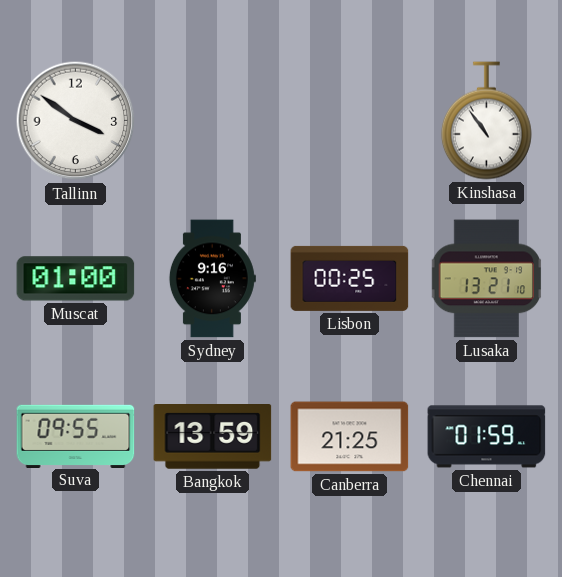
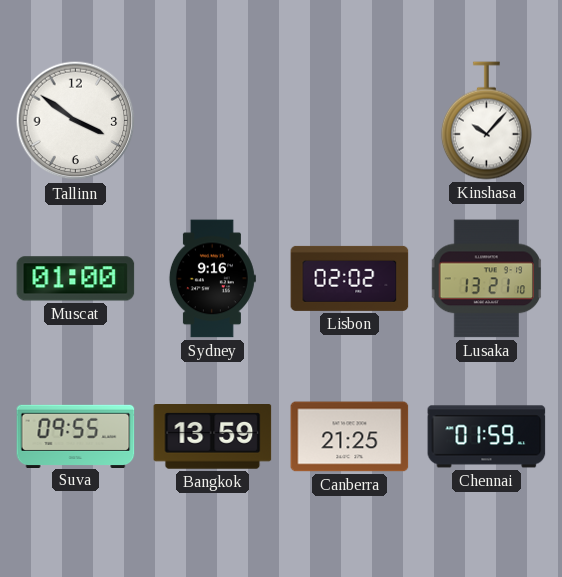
Kinshasa: 10:54 -> 10:07
Lisbon: 00:25 -> 02:02
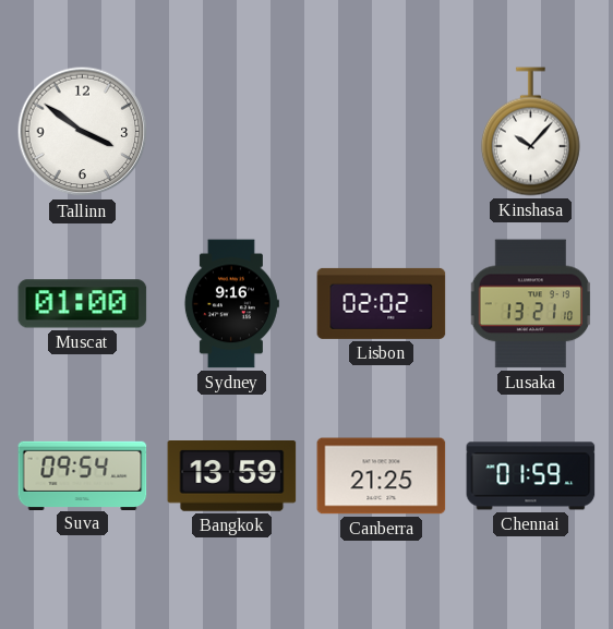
Suva: 09:55 -> 09:54
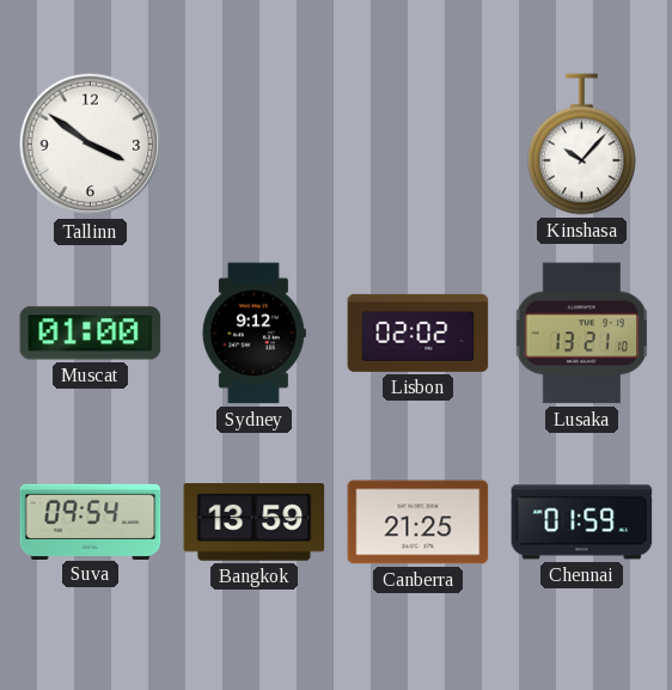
Sydney: 9:16 -> 9:12
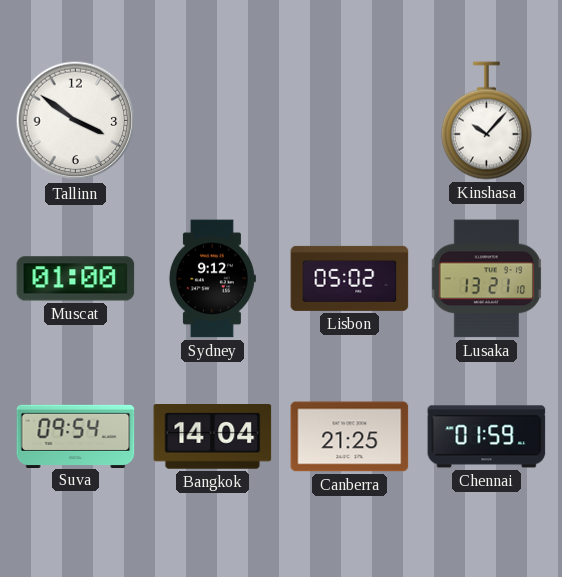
Lisbon: 02:02 -> 05:02
Bangkok: 13:59 -> 14:04
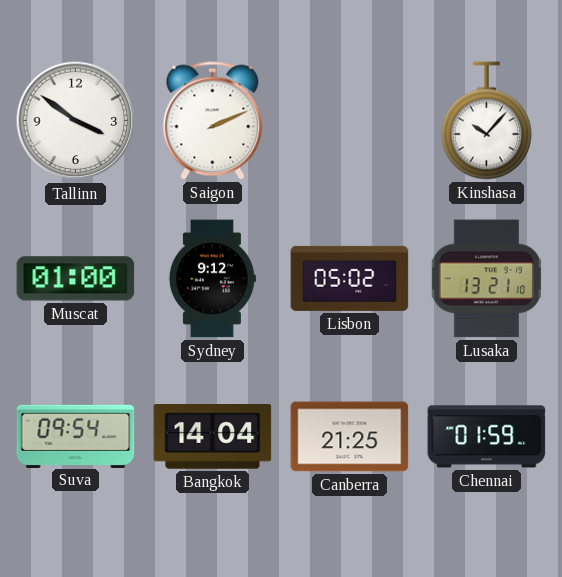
Saigon: none -> 2:11
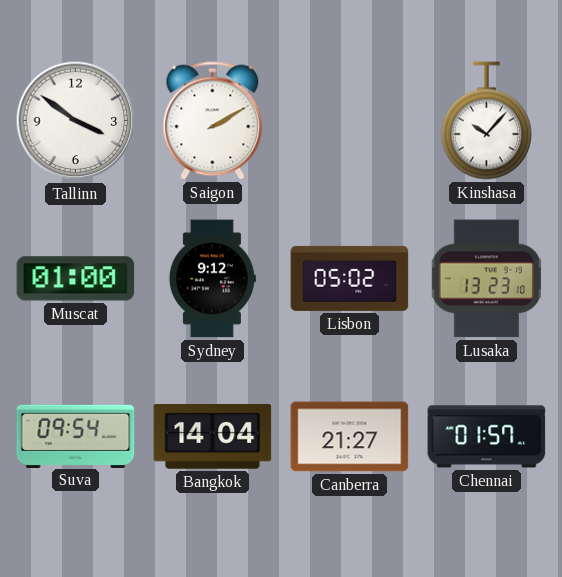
Saigon: 2:11 -> 2:10
Lusaka: 13:21 -> 13:23
Canberra: 21:25 -> 21:27
Chennai: 01:59 -> 01:57
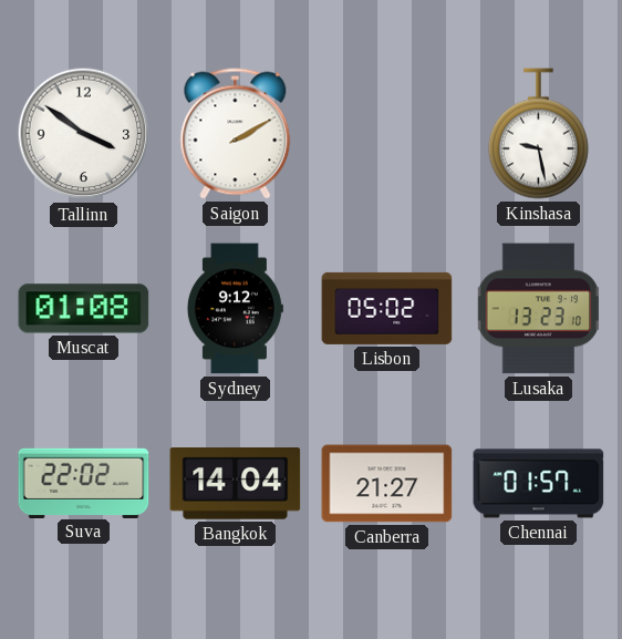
Kinshasa: 10:07 -> 9:28
Muscat: 01:00 -> 01:08
Suva: 09:54 -> 22:02
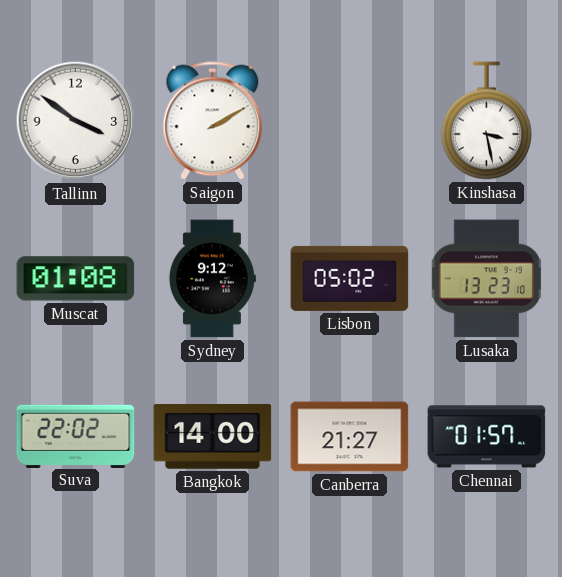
Kinshasa: 9:28 -> 3:28
Bangkok: 14:04 -> 14:00
